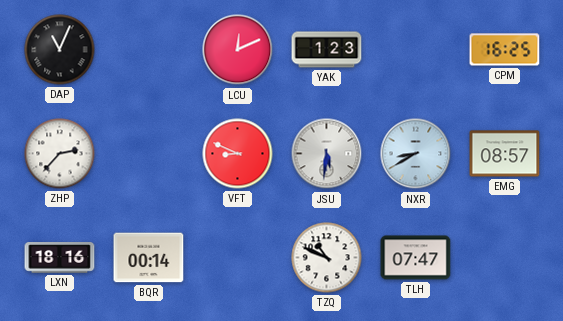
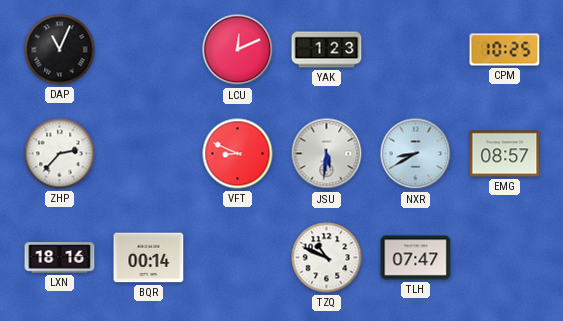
CPM: 16:25 -> 10:25
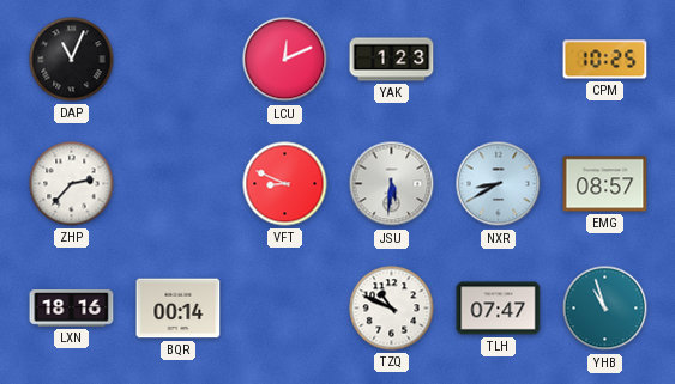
YHB: none -> 10:57
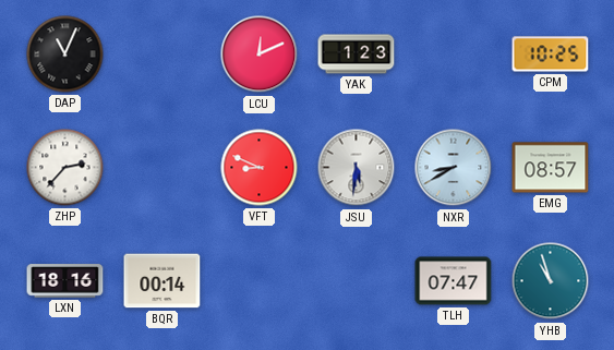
TZQ: 10:49 -> none
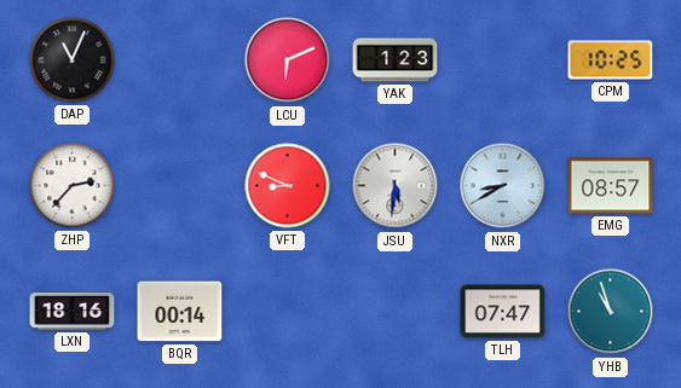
LCU: 12:11 -> 6:11
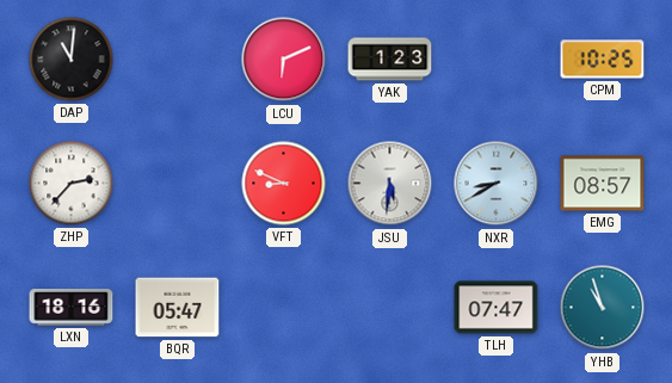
DAP: 11:04 -> 11:01
BQR: 00:14 -> 05:47
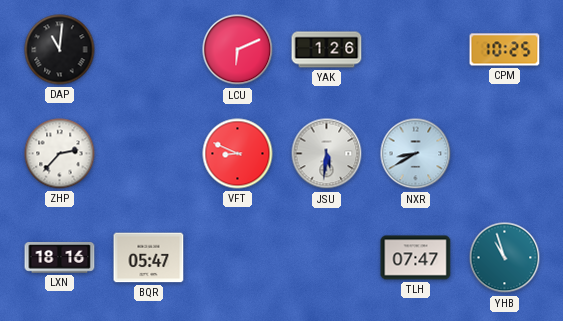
YAK: 1:23 -> 1:26
EMG: 08:57 -> none
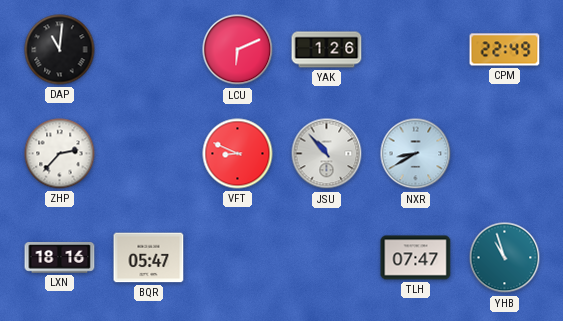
CPM: 10:25 -> 22:49
JSU: 5:31 -> 10:53
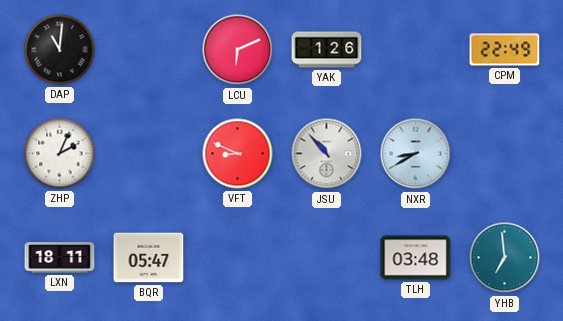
ZHP: 2:37 -> 2:04
LXN: 18:16 -> 18:11
TLH: 07:47 -> 03:48
YHB: 10:57 -> 6:59
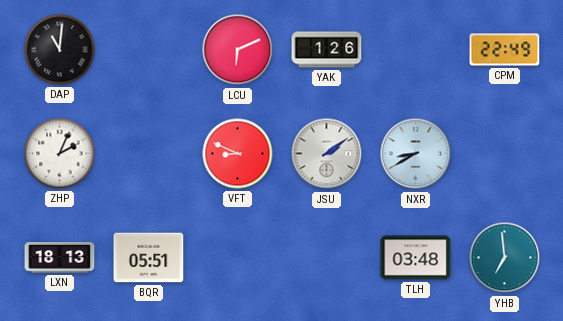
JSU: 10:53 -> 2:09
LXN: 18:11 -> 18:13
BQR: 05:47 -> 05:51
